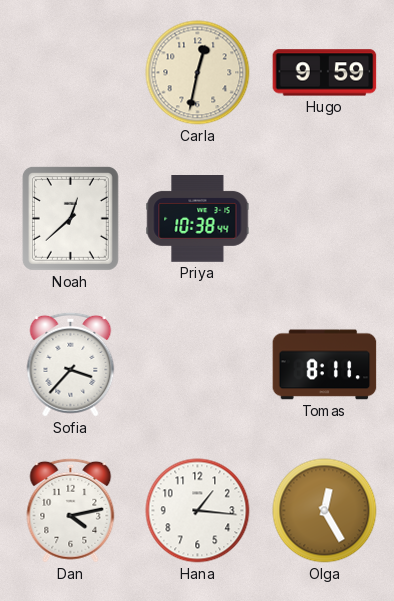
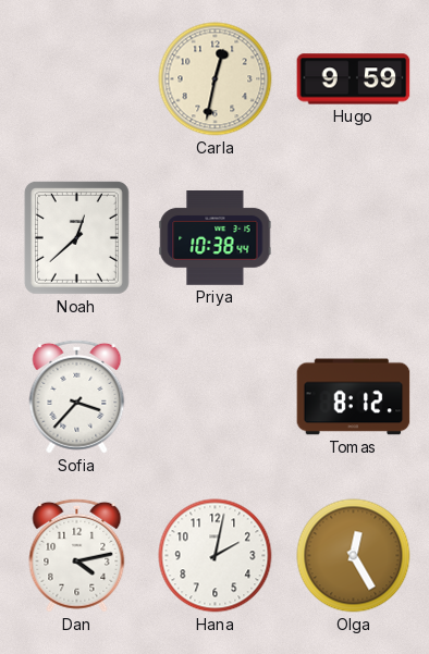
Tomas: 8:11 -> 8:12
Hana: 1:16 -> 2:02
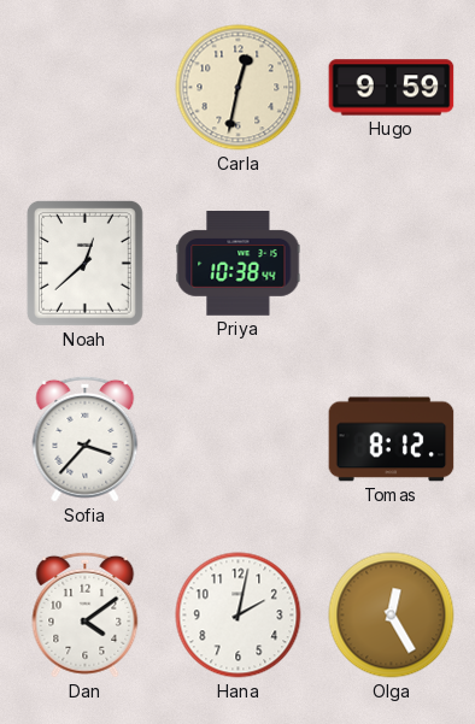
Dan: 4:13 -> 4:09
